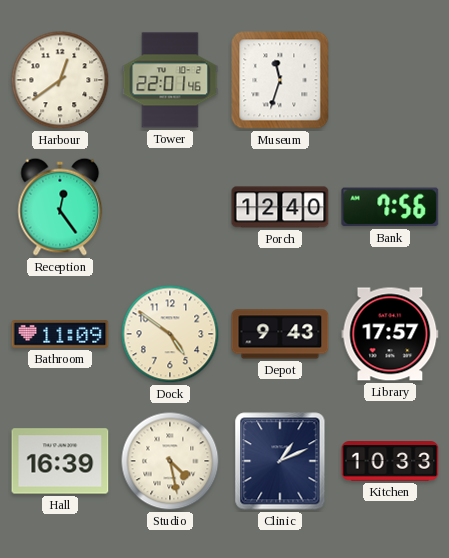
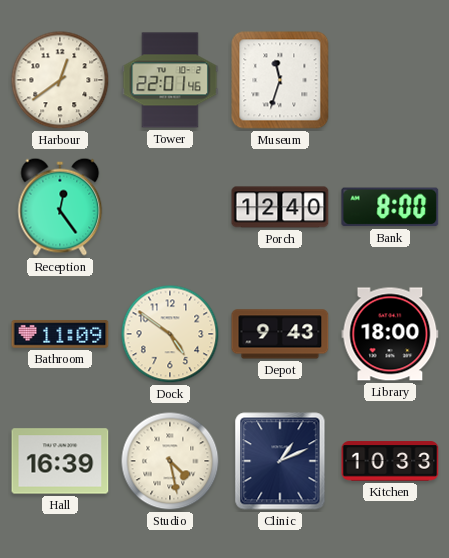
Bank: 7:56 -> 8:00
Library: 17:57 -> 18:00
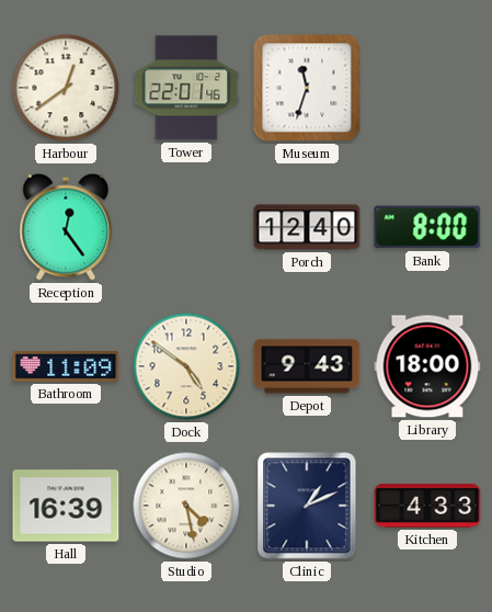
Kitchen: 10:33 -> 4:33
